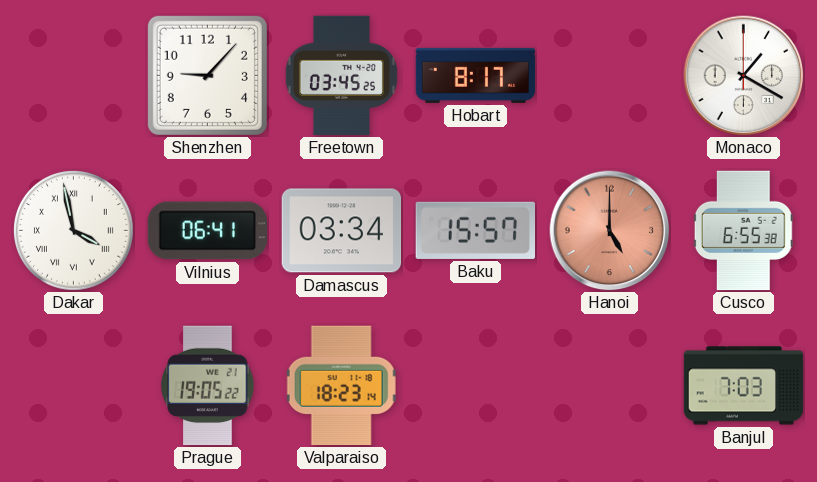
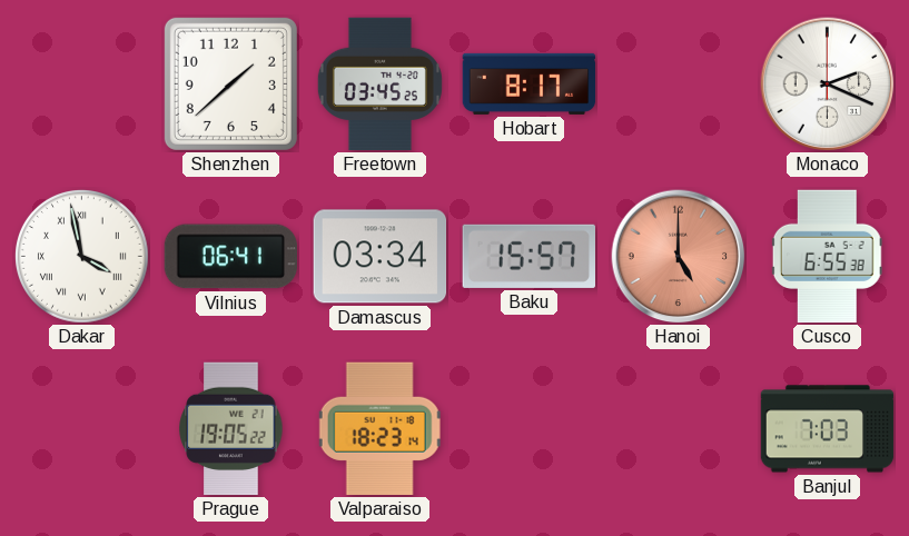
Shenzhen: 9:07 -> 1:38
Monaco: 1:20 -> 2:19
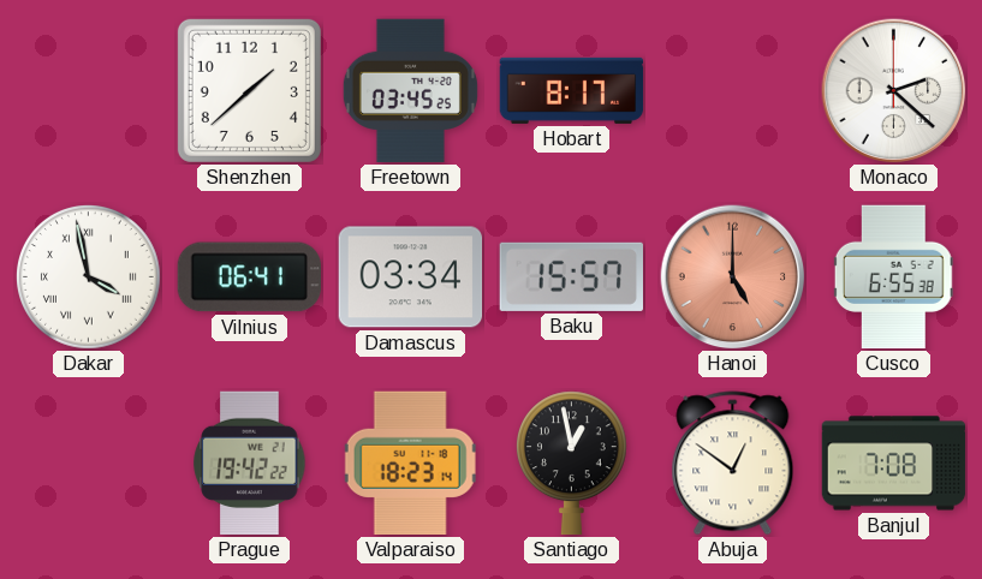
Monaco: 2:19 -> 2:22
Prague: 19:05 -> 19:42
Santiago: none -> 12:58
Abuja: none -> 12:51
Banjul: 7:03 -> 7:08
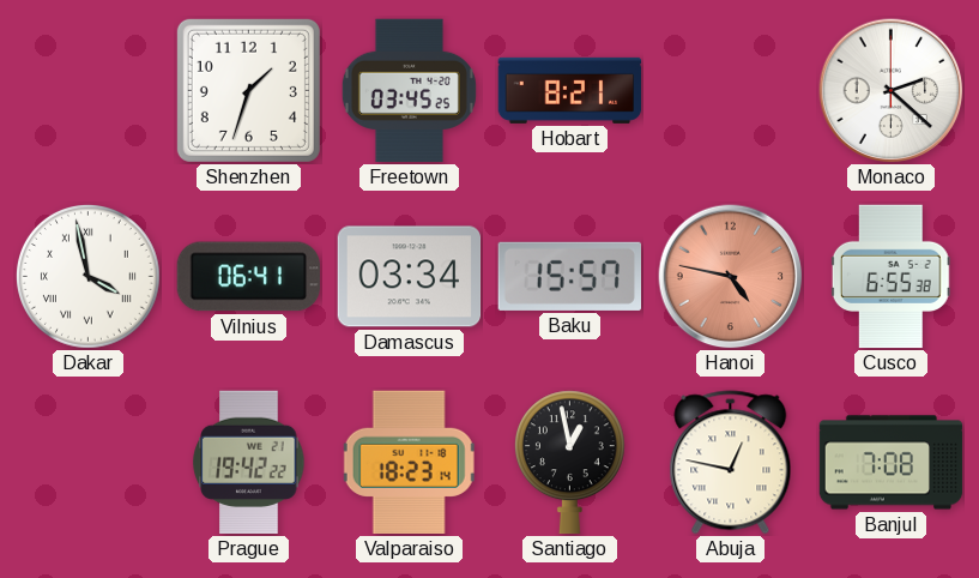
Shenzhen: 1:38 -> 1:33
Hobart: 8:17 -> 8:21
Hanoi: 5:00 -> 4:47
Abuja: 12:51 -> 12:47
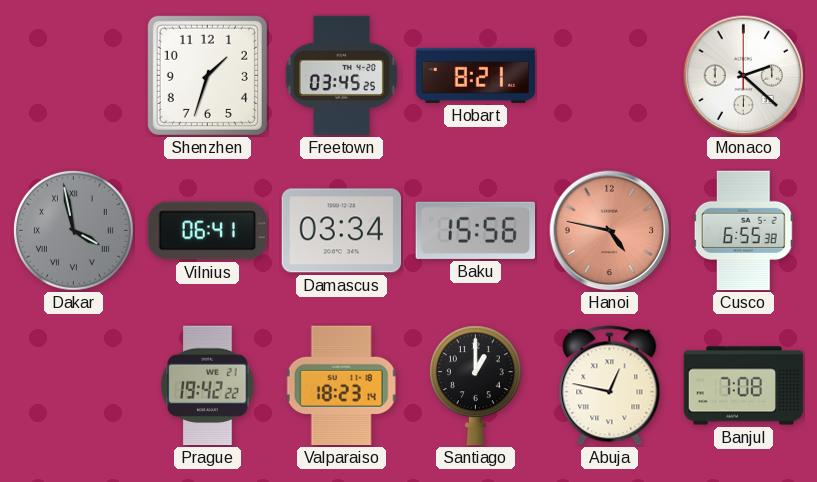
Dakar dial: white -> grey
Baku: 15:57 -> 15:56
Santiago: 12:58 -> 1:00
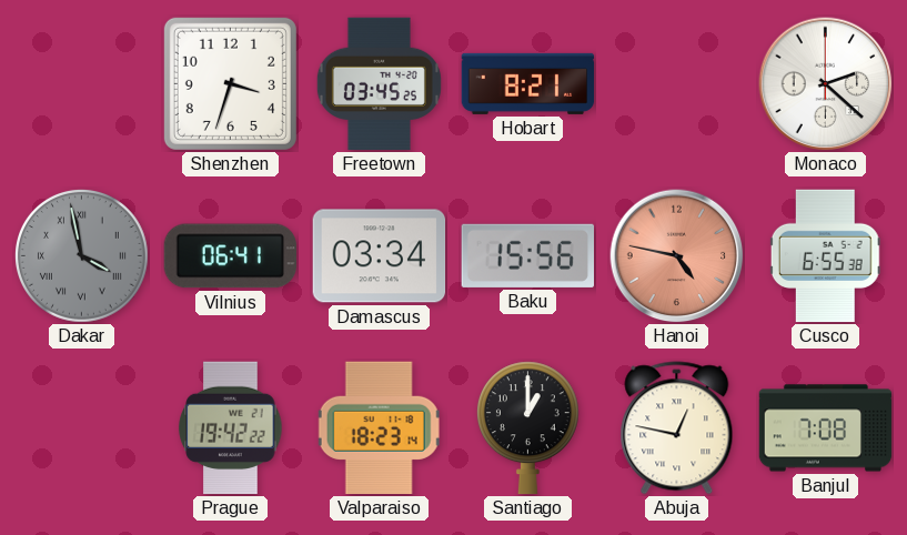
Shenzhen: 1:33 -> 3:33
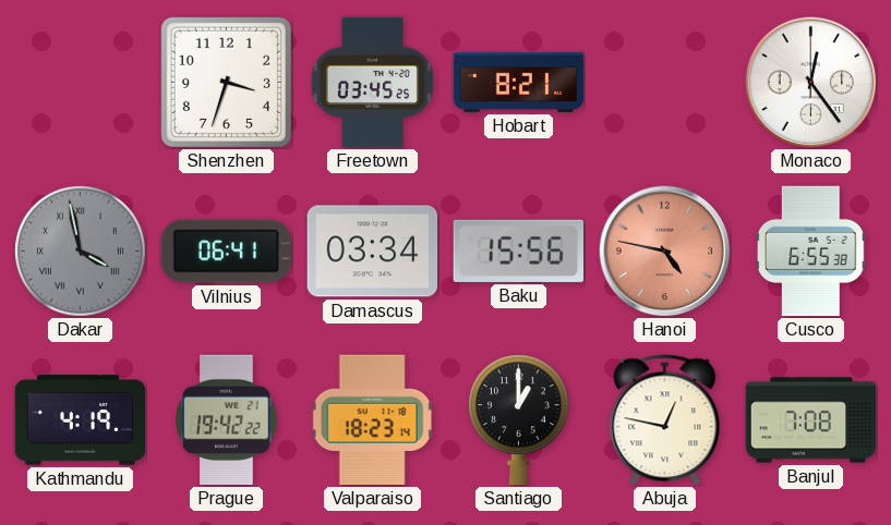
Monaco: 2:22 -> 12:24
Kathmandu: none -> 4:19
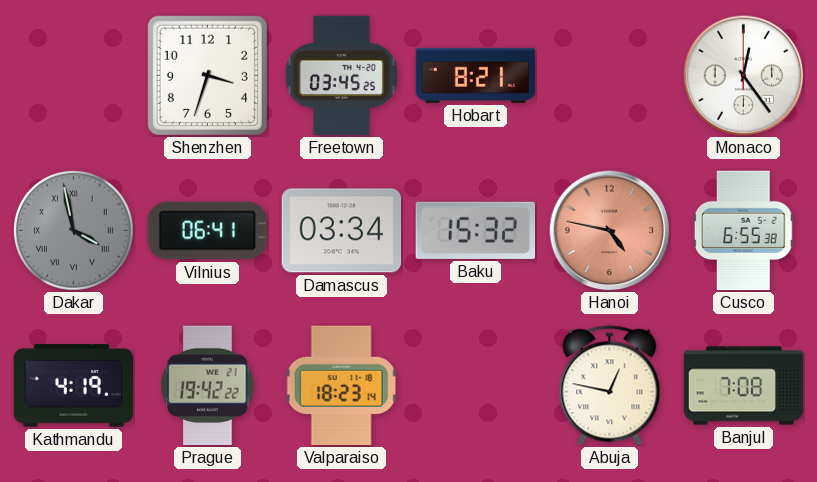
Baku: 15:56 -> 15:32
Santiago: 1:00 -> none
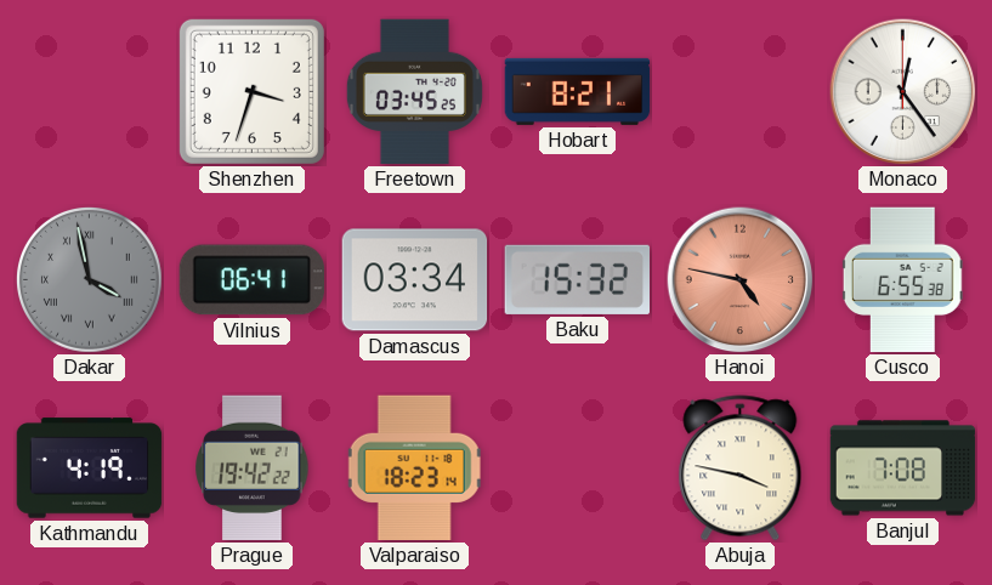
Abuja: 12:47 -> 3:47
